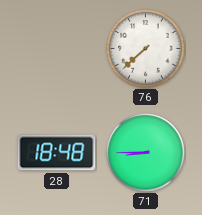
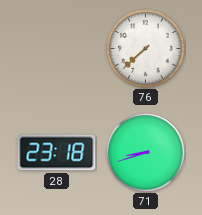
28: 18:48 -> 23:18
71: 8:45 -> 8:42
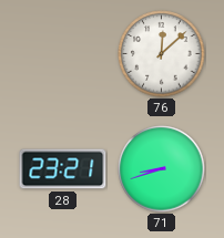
76: 7:38 -> 12:08
28: 23:18 -> 23:21
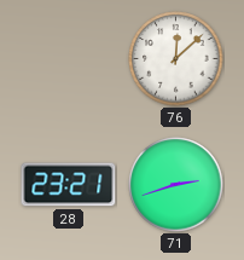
71: 8:42 -> 2:42
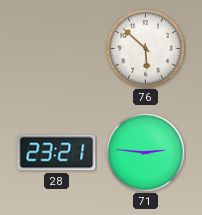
76: 12:08 -> 5:52
71: 2:42 -> 2:46
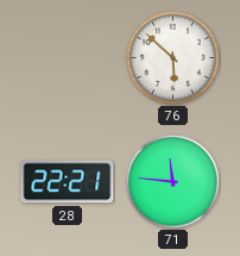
28: 23:21 -> 22:21
71: 2:46 -> 11:46
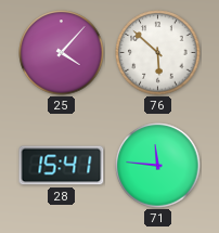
25: none -> 4:07
28: 22:21 -> 15:41
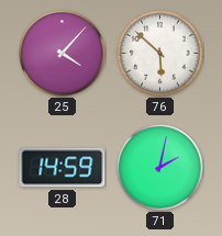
28: 15:41 -> 14:59
71: 11:46 -> 2:02
